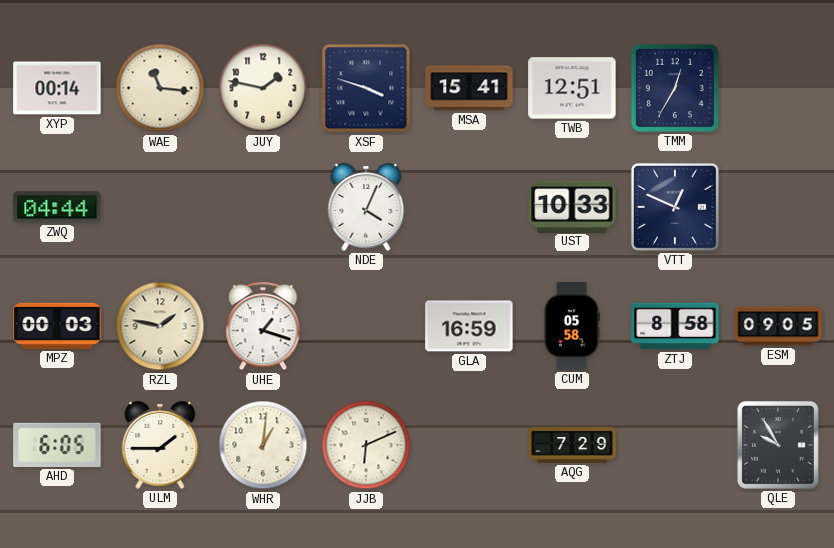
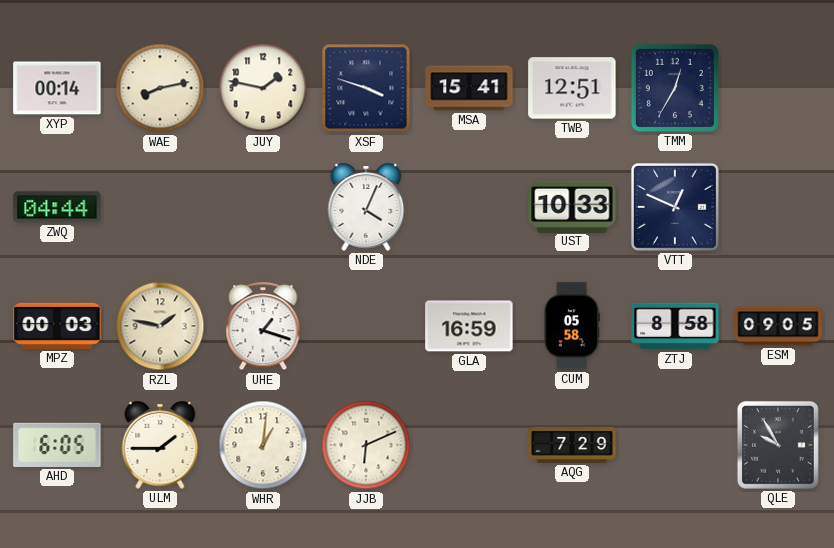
WAE: 11:16 -> 8:13
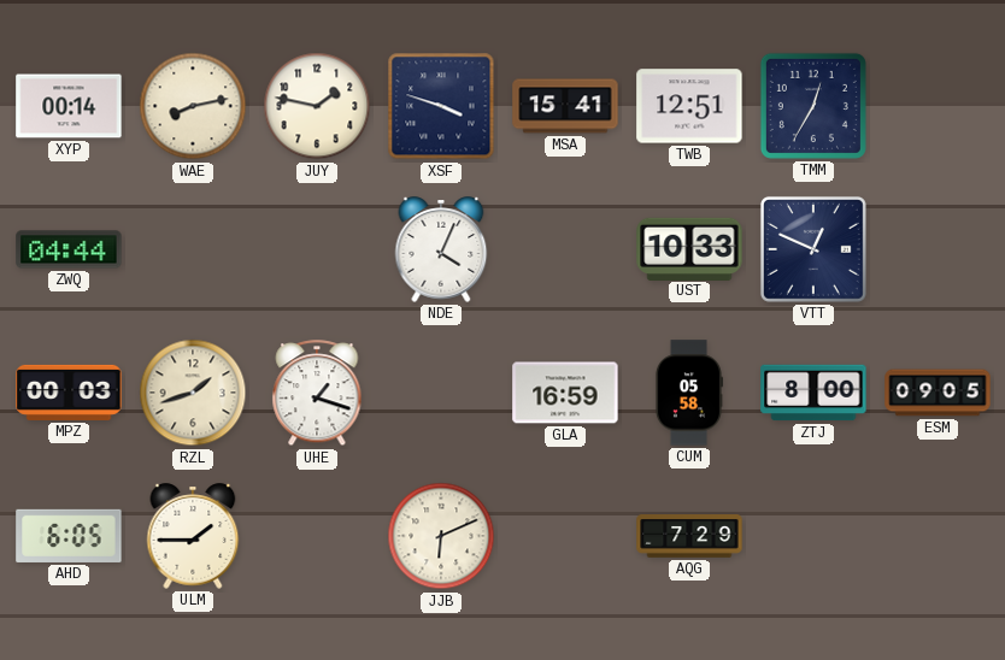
RZL: 1:47 -> 1:42
ZTJ: 8:58 -> 8:00
WHR: 1:01 -> none
QLE: 9:55 -> none
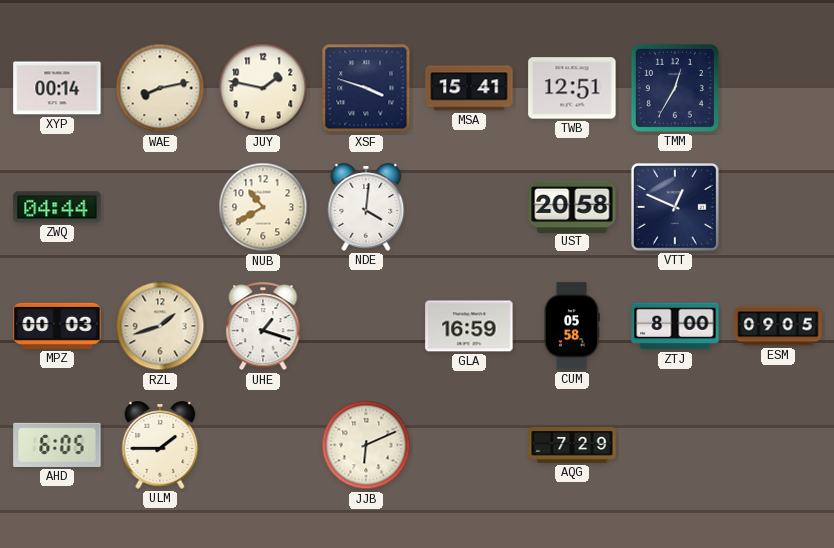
NUB: none -> 10:40
NDE: 4:04 -> 4:01
UST: 10:33 -> 20:58
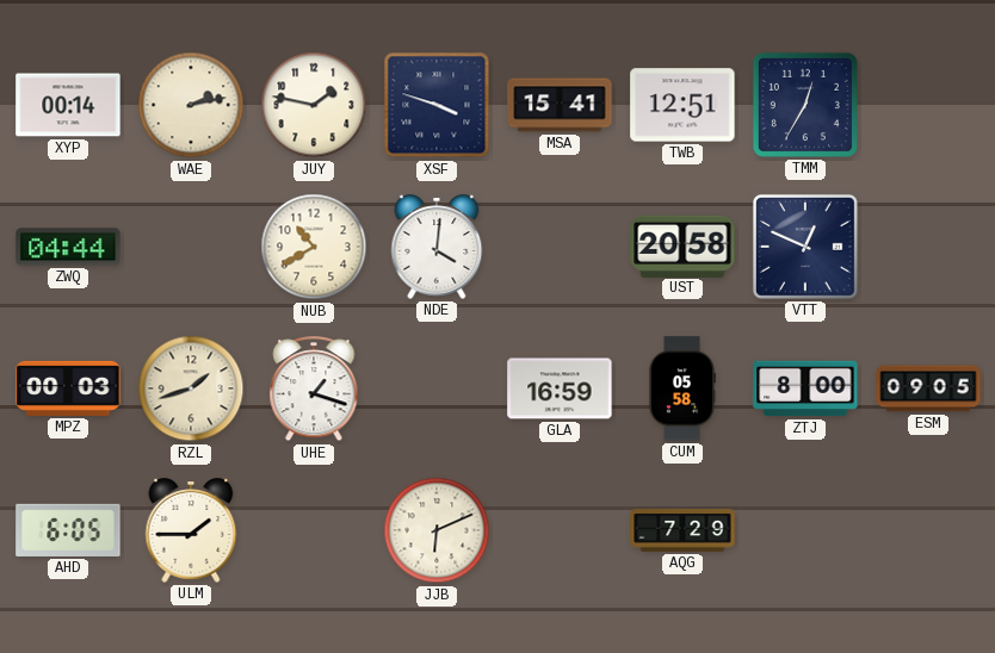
WAE: 8:13 -> 2:13
